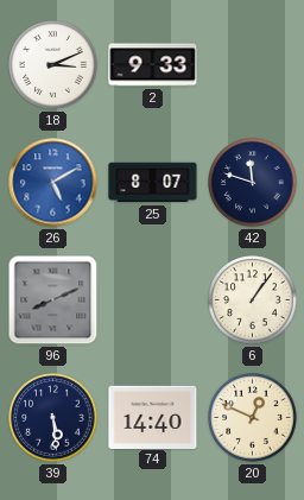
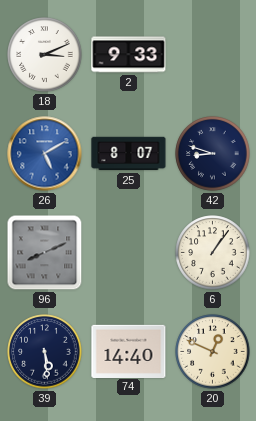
42: 11:48 -> 8:48
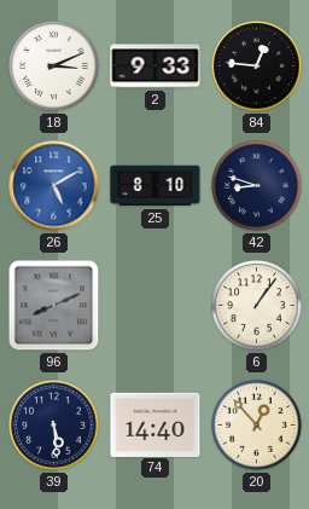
84: none -> 12:46
25: 8:07 -> 8:10
20: 12:49 -> 12:53
